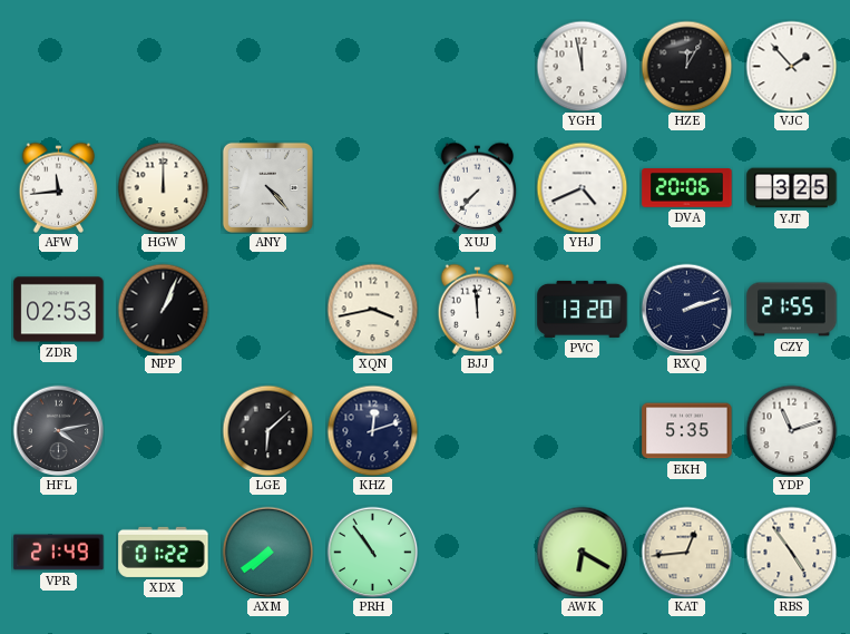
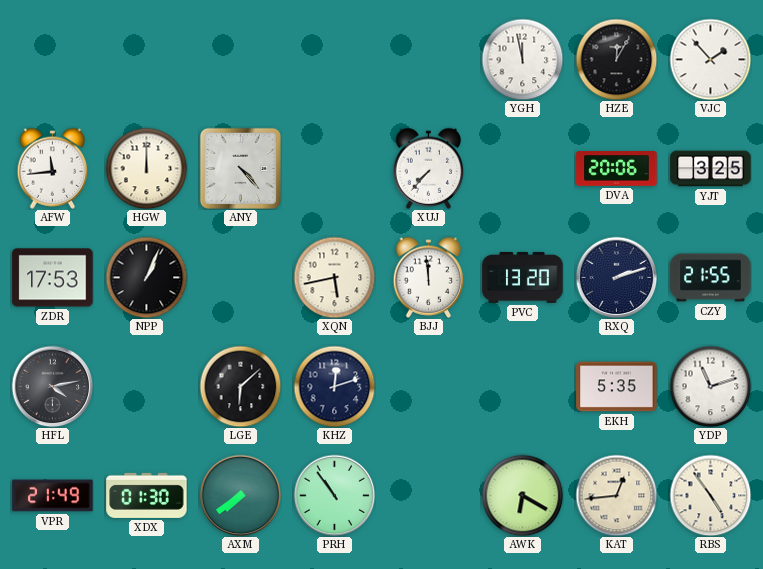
YHJ: 4:41 -> none
ZDR: 02:53 -> 17:53
XQN: 3:43 -> 5:43
XDX: 01:22 -> 01:30
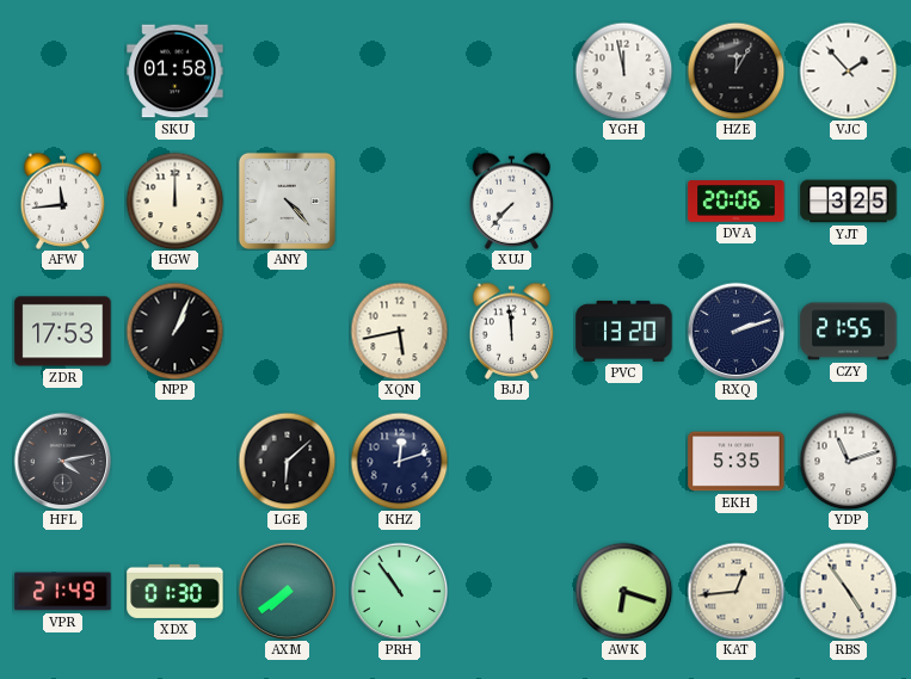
SKU: none -> 01:58
AWK: 6:20 -> 6:18
